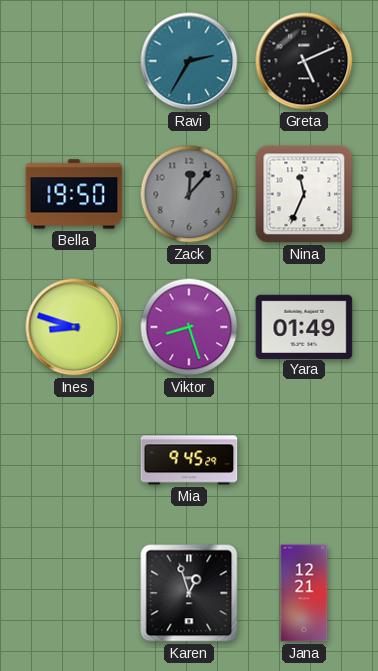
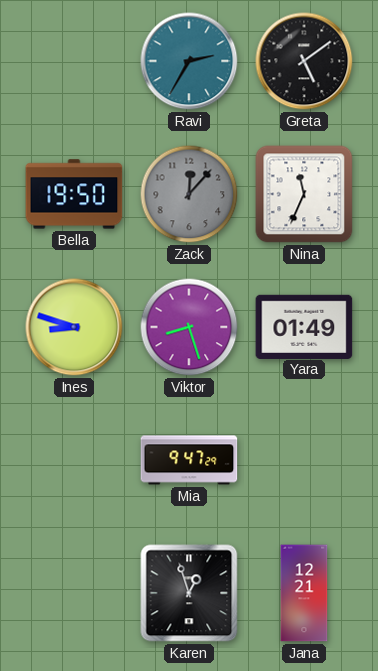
Greta: 5:11 -> 5:09
Mia: 9:45 -> 9:47
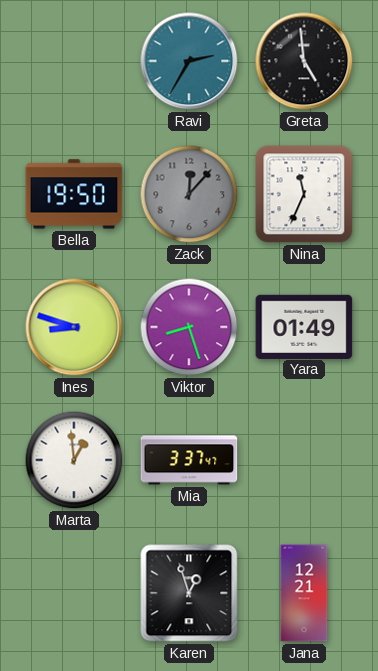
Greta: 5:09 -> 4:59
Marta: none -> 12:59
Mia: 9:47 -> 3:37
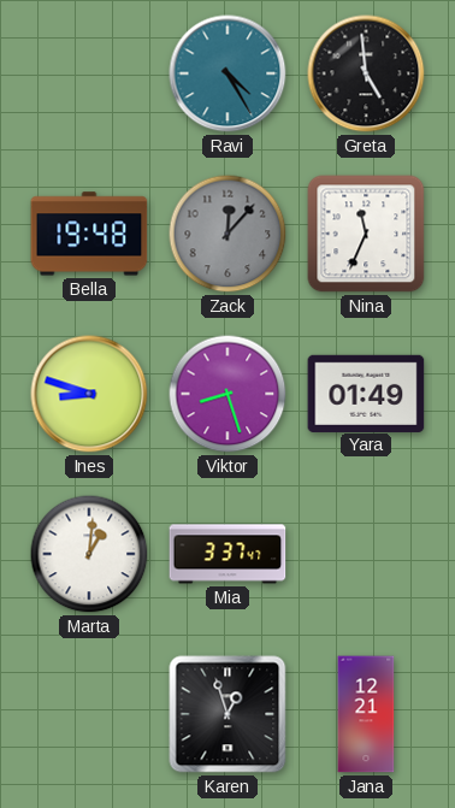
Ravi: 2:35 -> 4:25
Bella: 19:50 -> 19:48
Marta: 12:59 -> 1:01
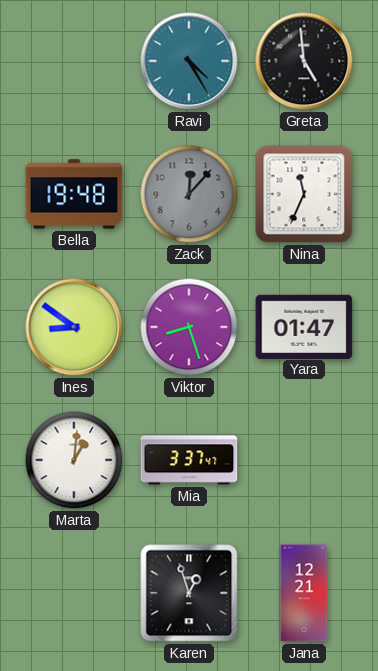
Ines: 8:48 -> 8:51
Yara: 01:49 -> 01:47
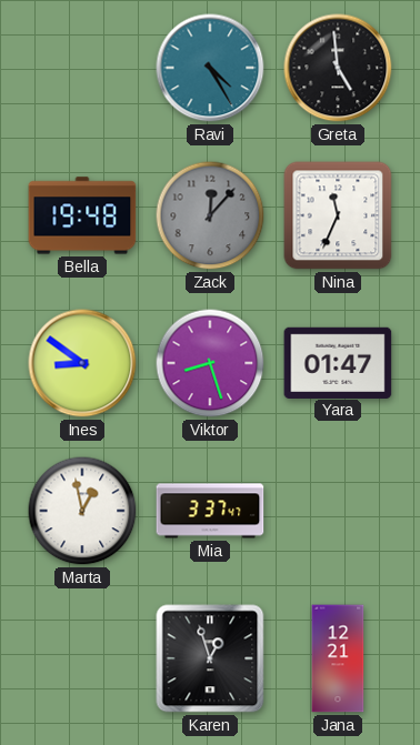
Marta: 1:01 -> 12:58
